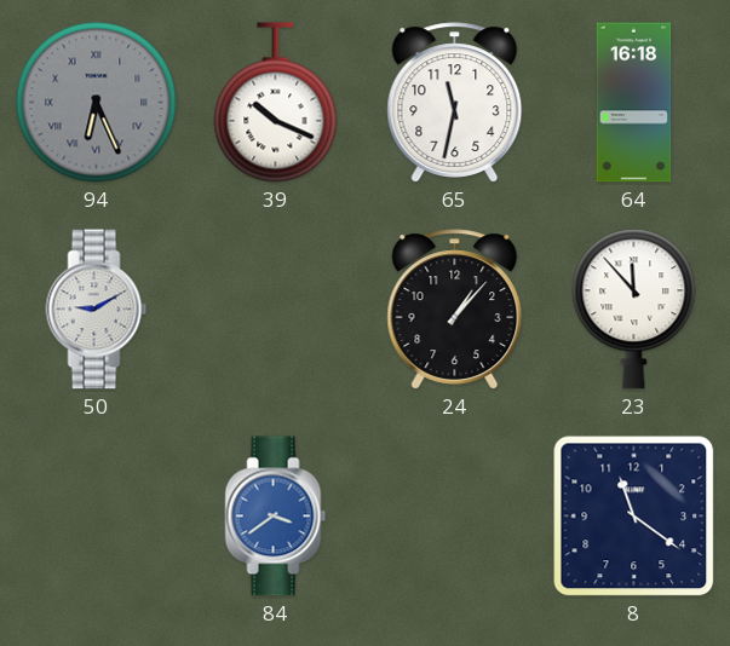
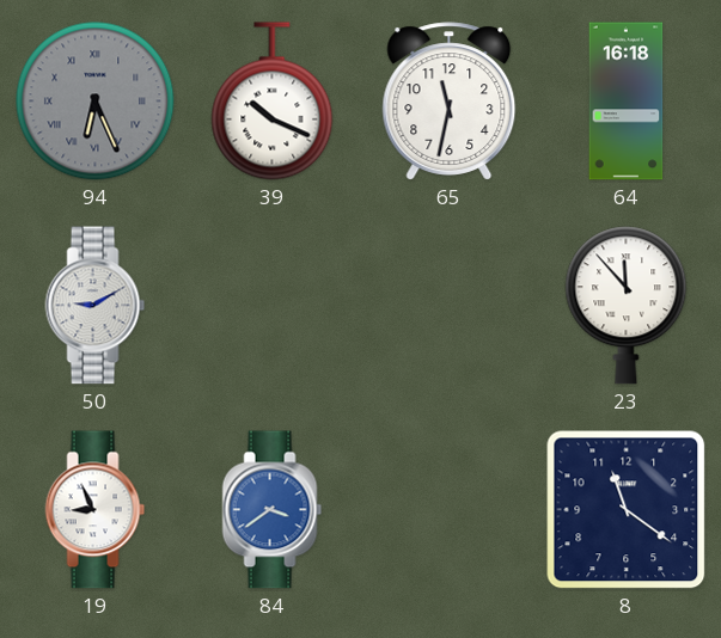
24: 1:07 -> none
19: none -> 8:56
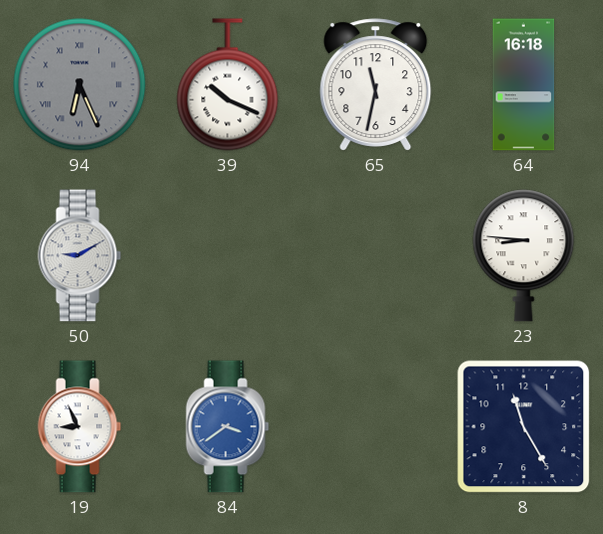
23: 11:53 -> 8:46
8: 11:21 -> 11:25
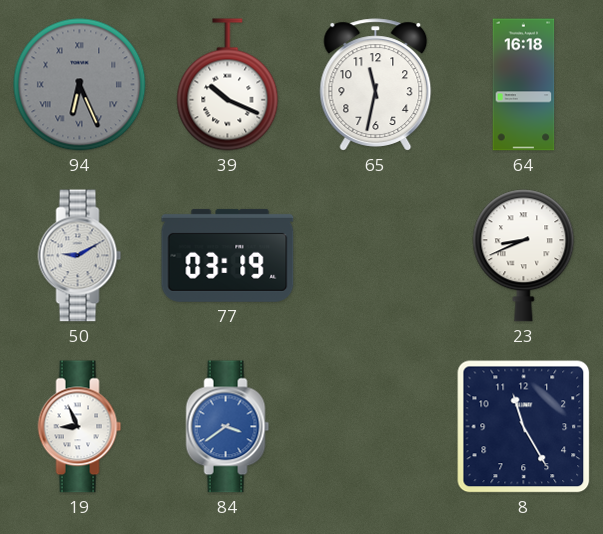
77: none -> 03:19
23: 8:46 -> 8:41
